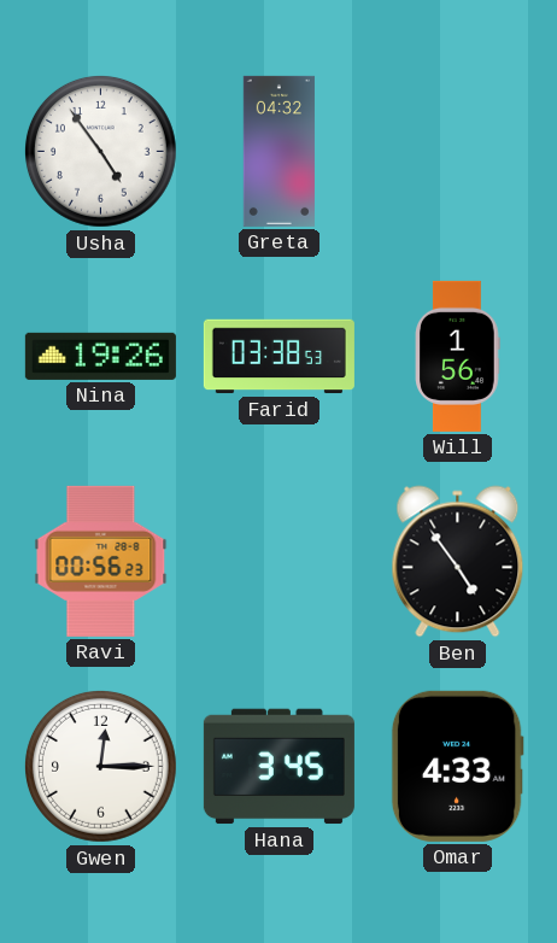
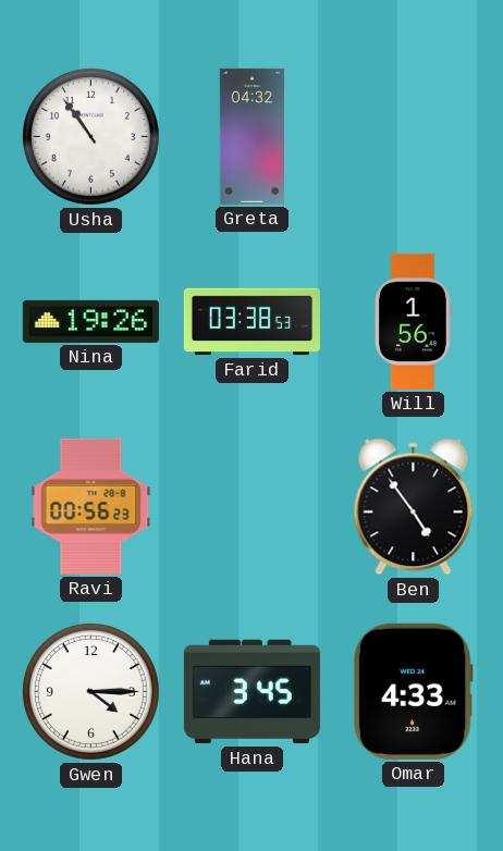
Usha: 4:54 -> 10:54
Gwen: 12:15 -> 4:15
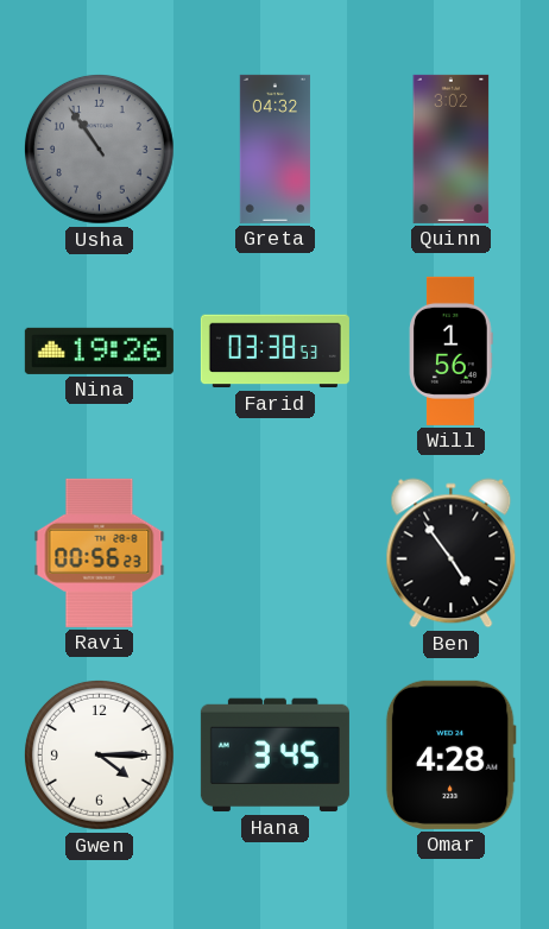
Usha dial: white -> grey
Quinn: none -> 3:02
Omar: 4:33 -> 4:28
